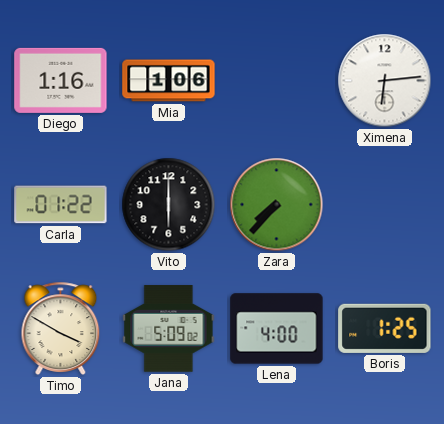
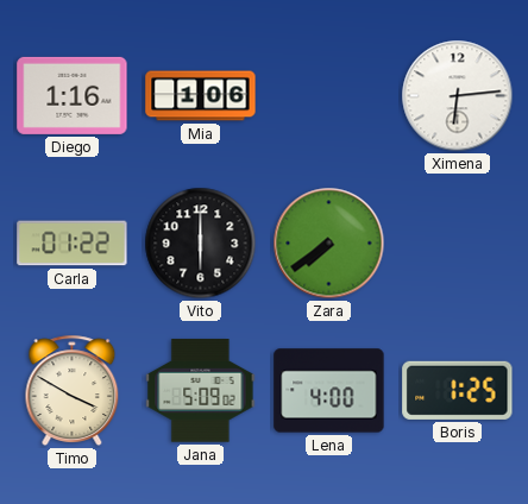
Zara: 7:37 -> 7:39
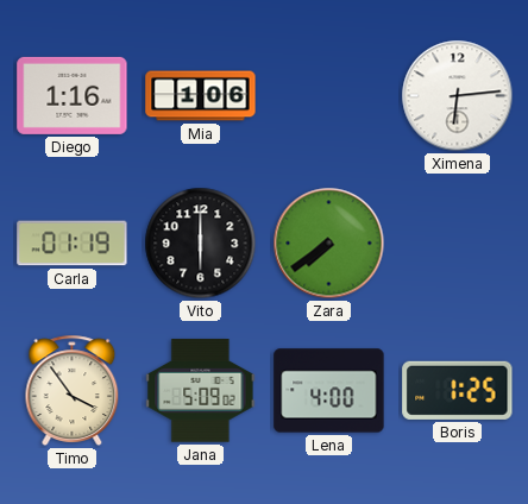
Carla: 01:22 -> 01:19
Timo: 3:50 -> 3:54
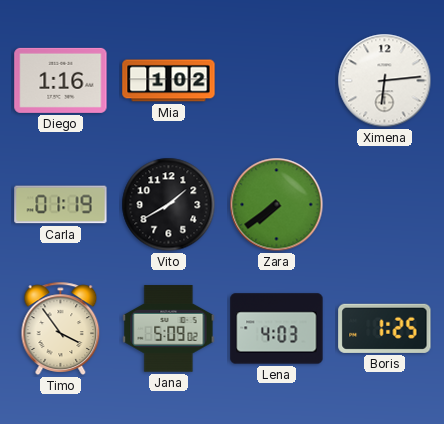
Mia: 1:06 -> 1:02
Vito: 6:00 -> 1:40
Lena: 4:00 -> 4:03
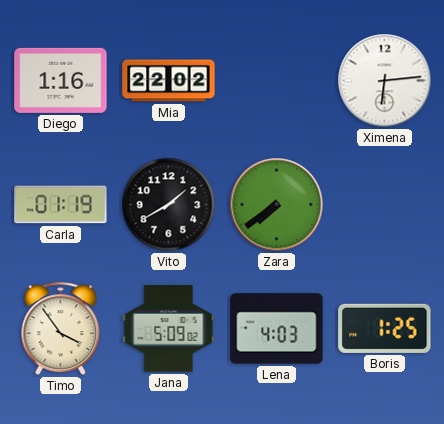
Mia: 1:02 -> 22:02
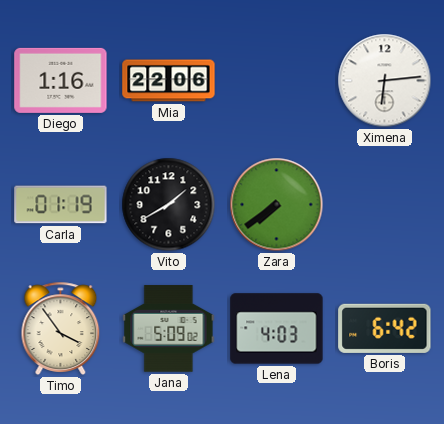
Mia: 22:02 -> 22:06
Boris: 1:25 -> 6:42
